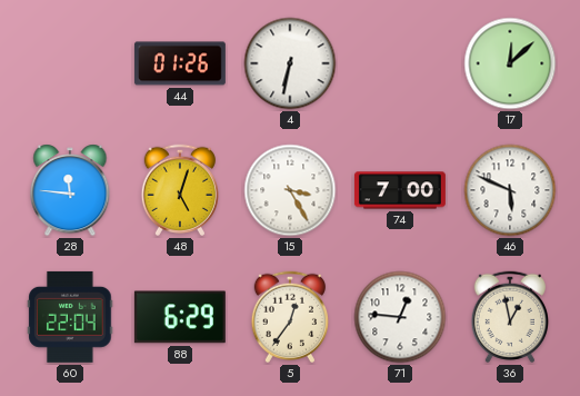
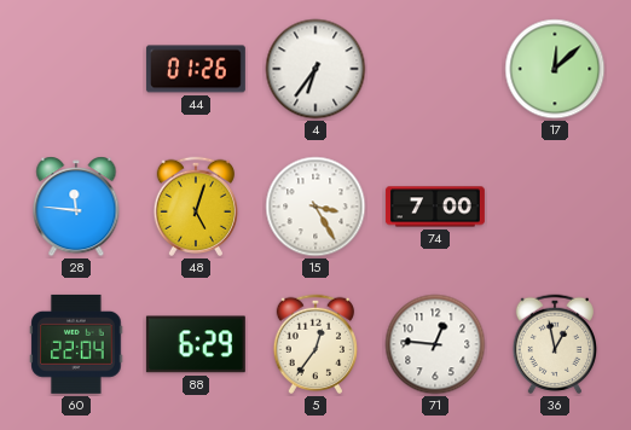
4: 6:32 -> 6:36
46: 5:49 -> none
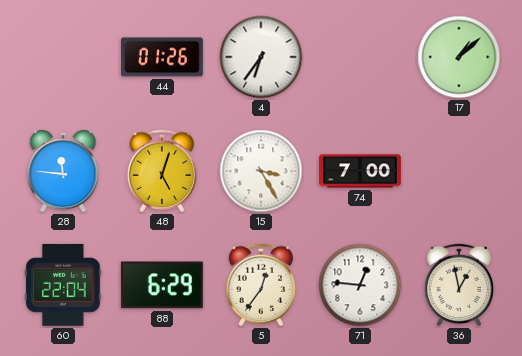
17: 12:08 -> 1:08
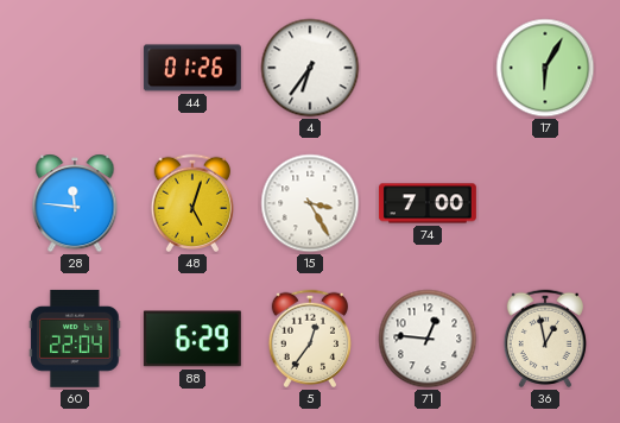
17: 1:08 -> 6:05
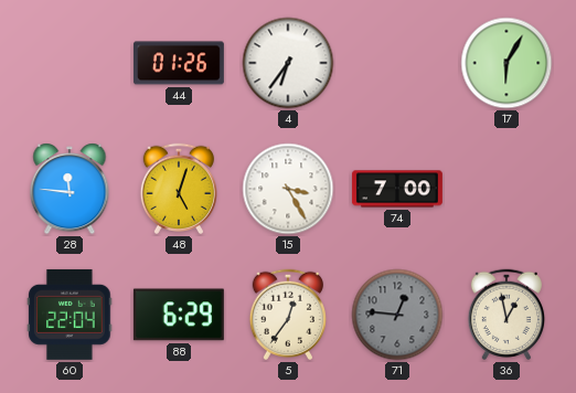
71 dial: white -> grey
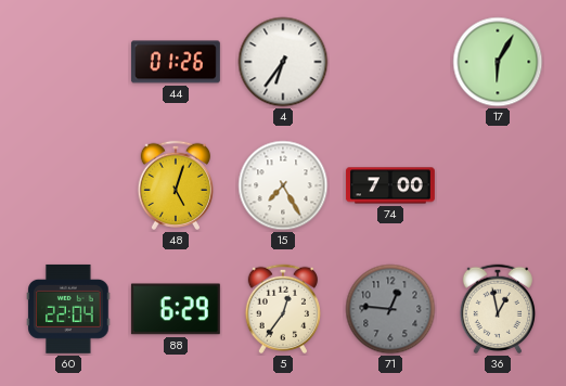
28: 11:46 -> none
15: 3:25 -> 7:25
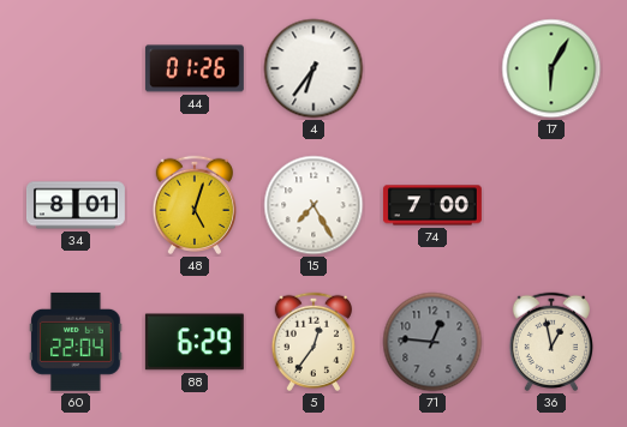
34: none -> 8:01
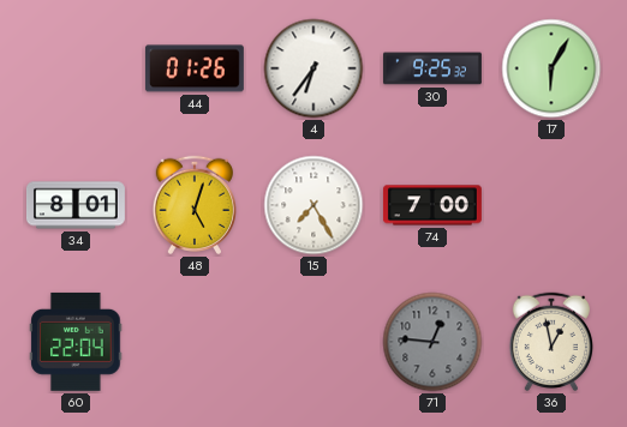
30: none -> 9:25
88: 6:29 -> none
5: 12:36 -> none
